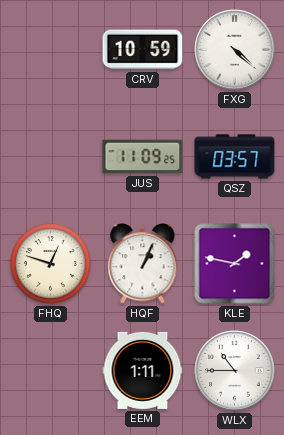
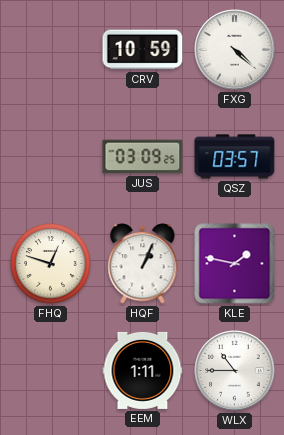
JUS: 11:09 -> 03:09
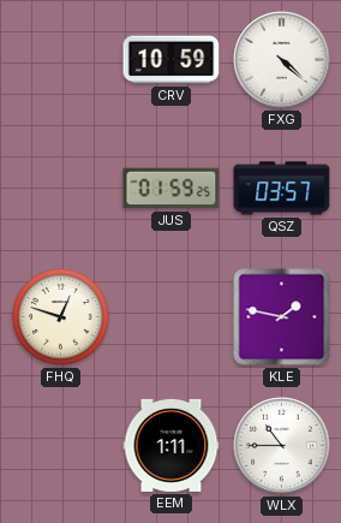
JUS: 03:09 -> 01:59
HQF: 1:04 -> none
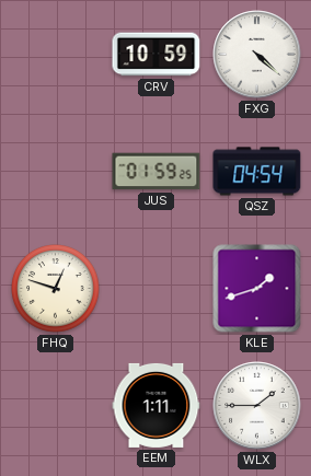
QSZ: 03:57 -> 04:54
KLE: 1:47 -> 1:42
WLX: 10:45 -> 1:45
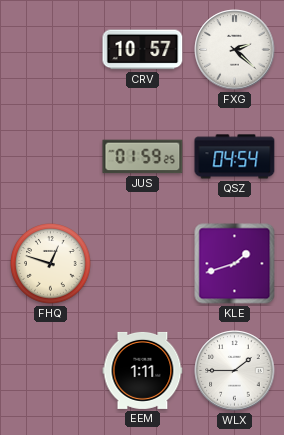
CRV: 10:59 -> 10:57
FXG: 4:22 -> 2:22
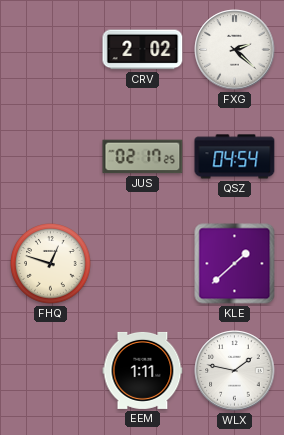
CRV: 10:57 -> 2:02
JUS: 01:59 -> 02:17
KLE: 1:42 -> 1:38
WLX: 1:45 -> 1:47
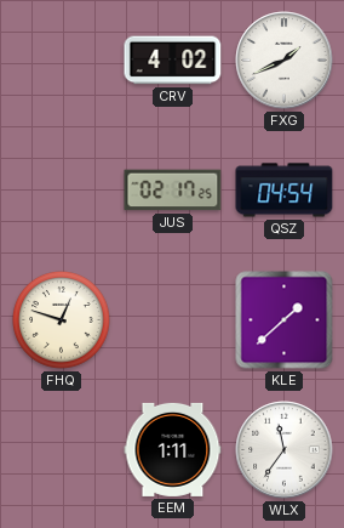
CRV: 2:02 -> 4:02
FXG: 2:22 -> 1:41
WLX: 1:47 -> 11:36
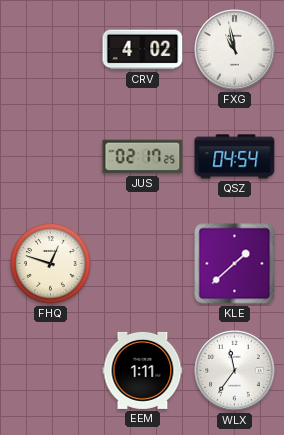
FXG: 1:41 -> 10:58
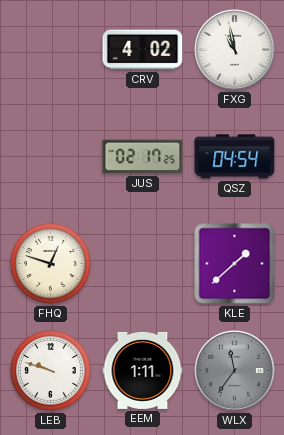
LEB: none -> 9:48
WLX dial: white -> grey
